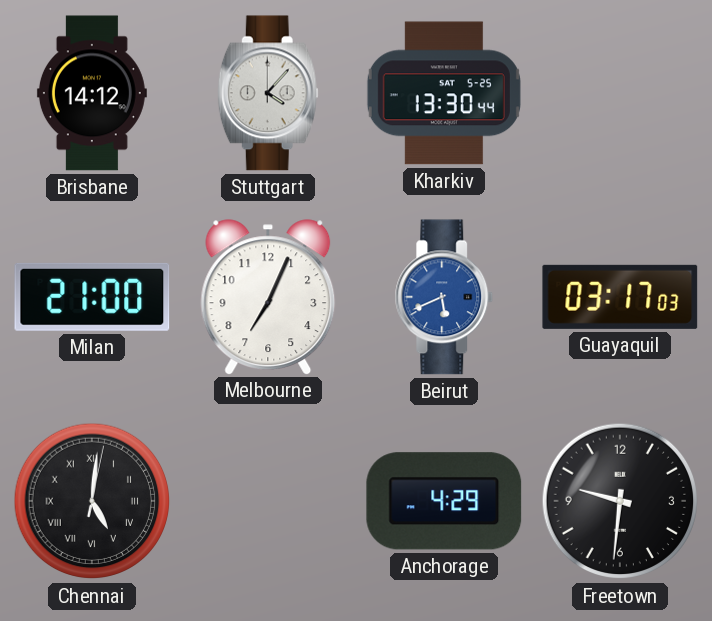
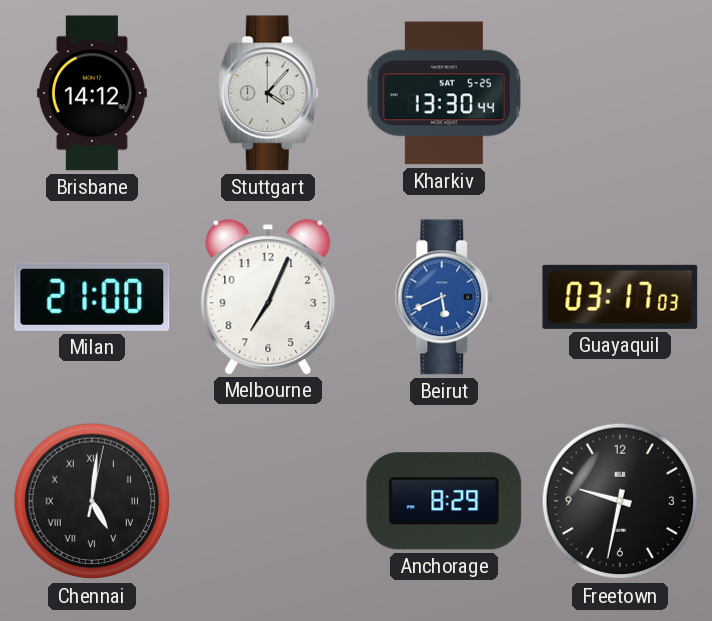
Anchorage: 4:29 -> 8:29
Freetown: 9:31 -> 9:32
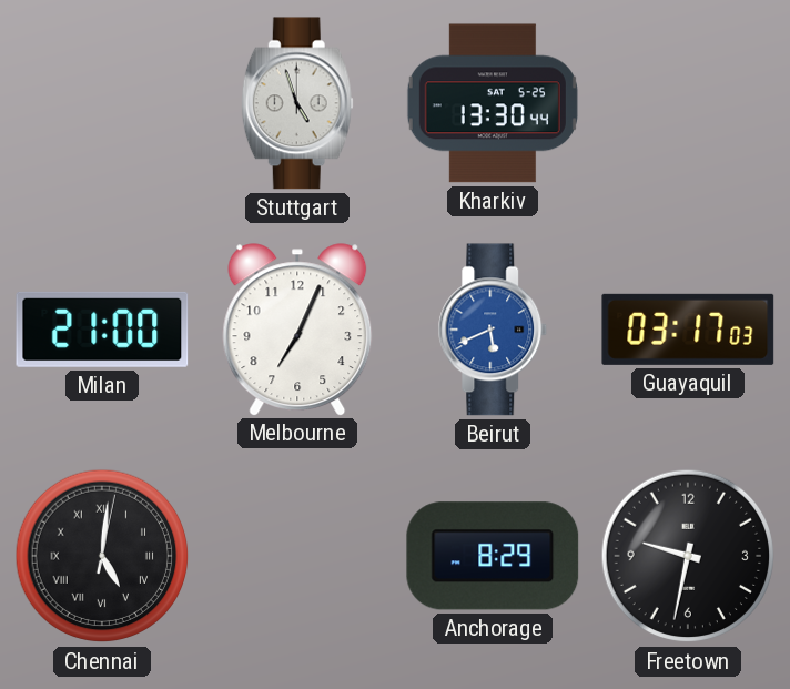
Brisbane: 14:12 -> none
Stuttgart: 4:07 -> 4:57
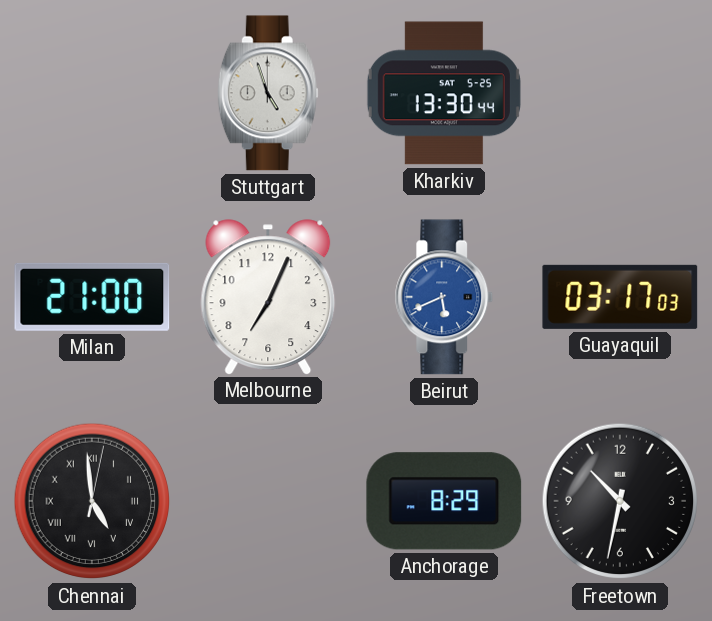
Chennai: 5:01 -> 4:59
Freetown: 9:32 -> 10:32
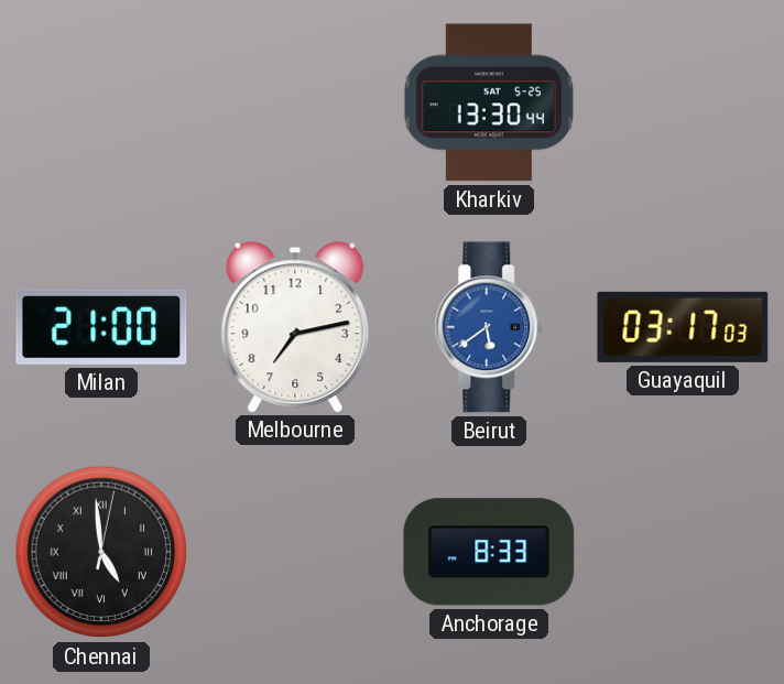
Stuttgart: 4:57 -> none
Melbourne: 7:04 -> 7:13
Beirut: 5:41 -> 5:39
Anchorage: 8:29 -> 8:33
Freetown: 10:32 -> none
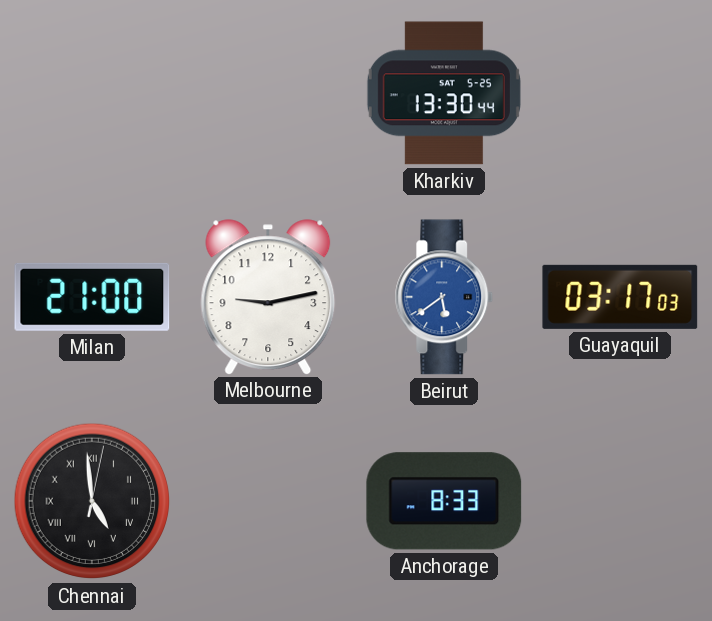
Melbourne: 7:13 -> 9:13
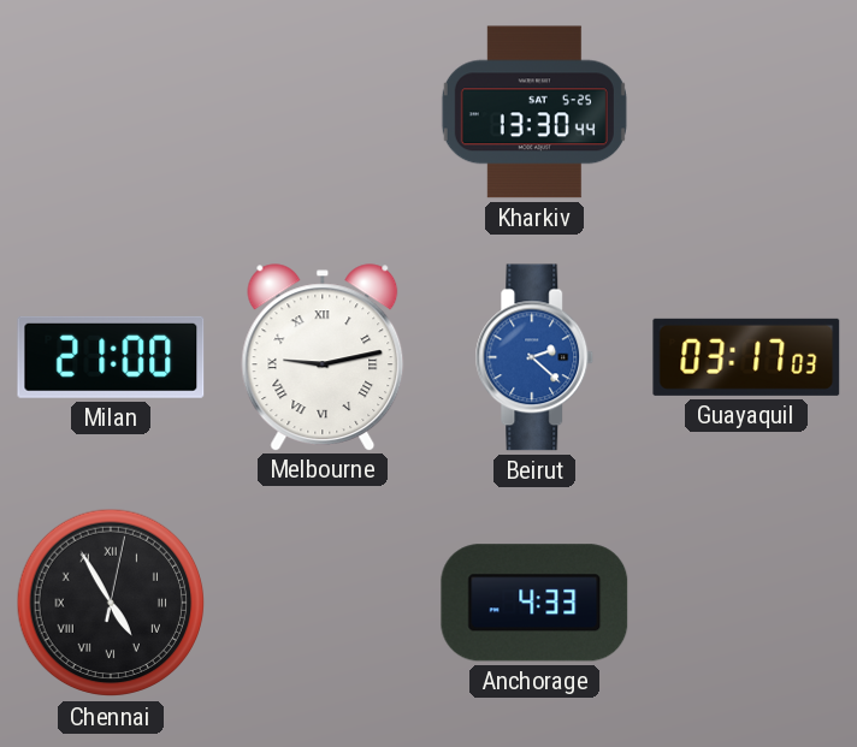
Melbourne numerals: Arabic -> Roman
Beirut: 5:39 -> 2:22
Chennai: 4:59 -> 4:55
Anchorage: 8:33 -> 4:33
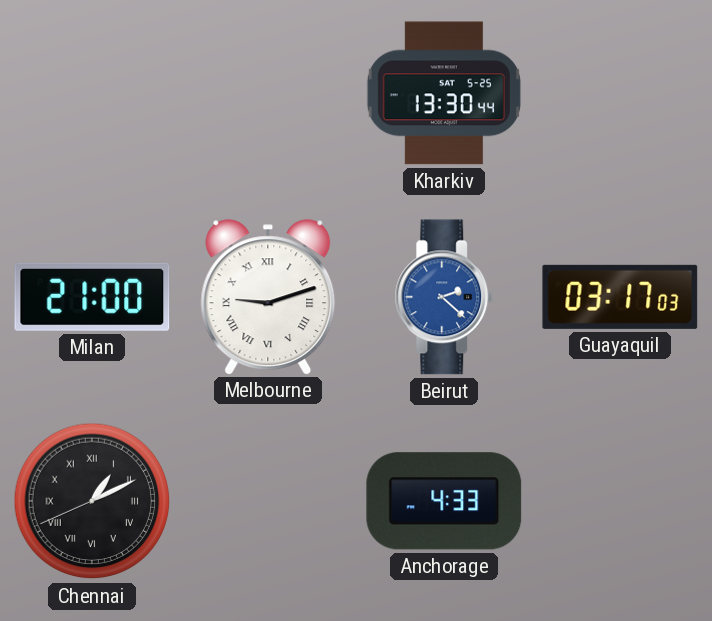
Melbourne: 9:13 -> 9:12
Chennai: 4:55 -> 1:10
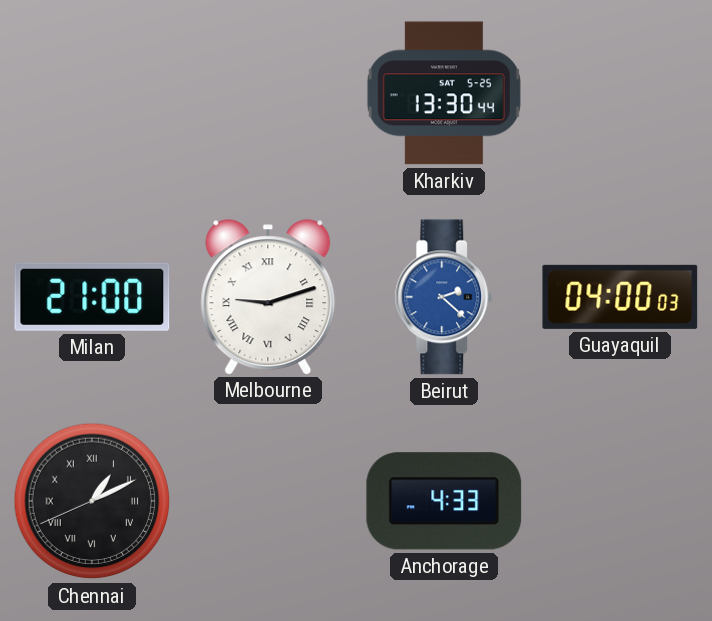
Guayaquil: 03:17 -> 04:00
